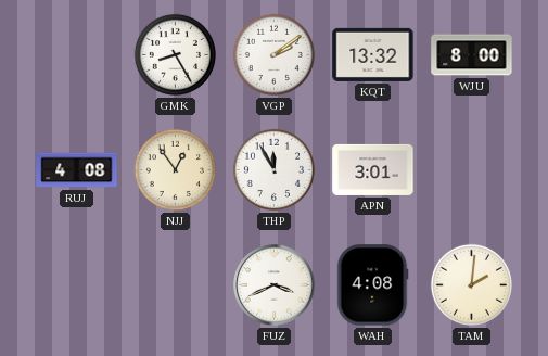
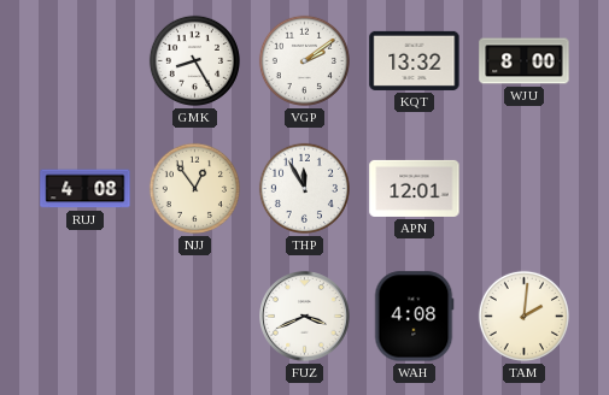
APN: 3:01 -> 12:01
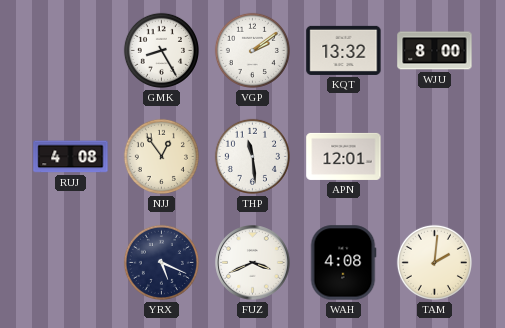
THP: 11:55 -> 11:29
YRX: none -> 5:19
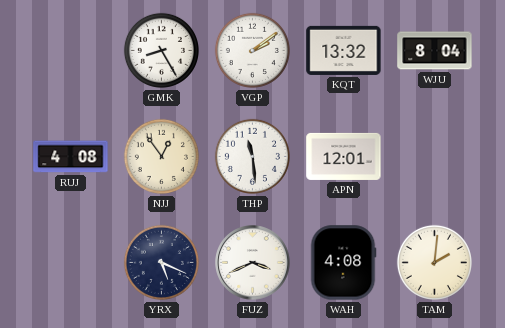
WJU: 8:00 -> 8:04
